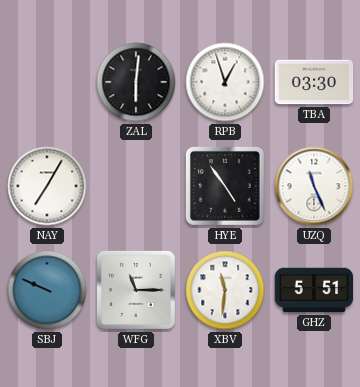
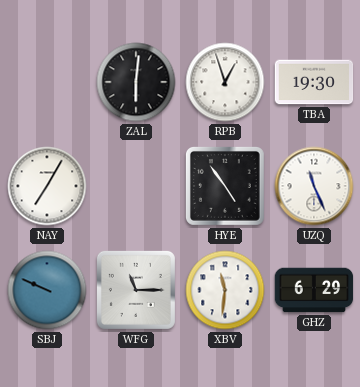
TBA: 03:30 -> 19:30
GHZ: 5:51 -> 6:29
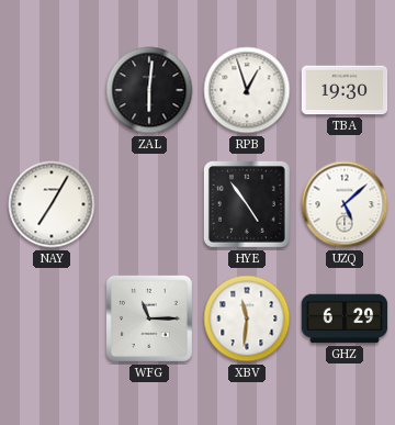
UZQ: 11:26 -> 5:08
SBJ: 9:49 -> none
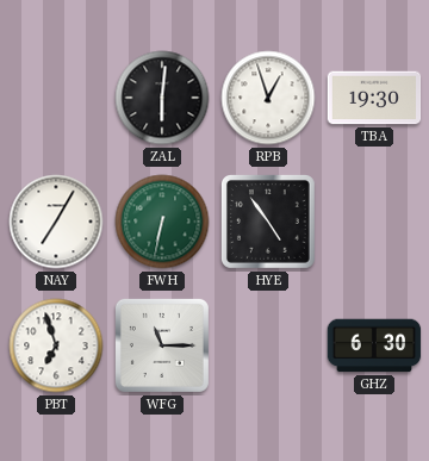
FWH: none -> 6:32
UZQ: 5:08 -> none
PBT: none -> 6:57
XBV: 11:31 -> none
GHZ: 6:29 -> 6:30
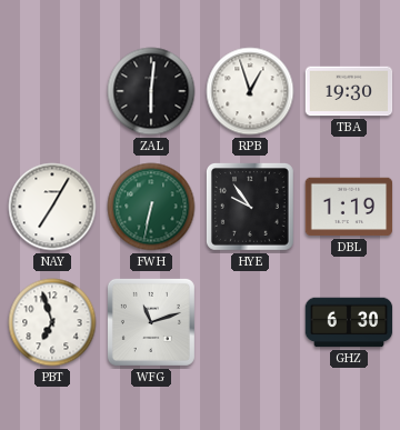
HYE: 4:54 -> 9:54
DBL: none -> 1:19
WFG: 11:15 -> 11:12
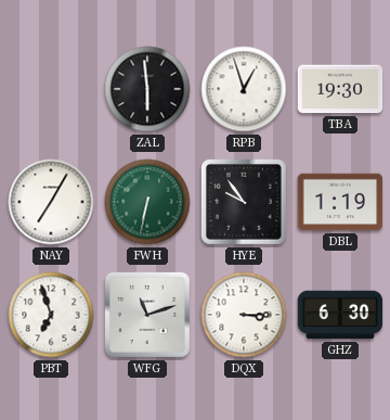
ZAL: 6:01 -> 5:59
DQX: none -> 3:15
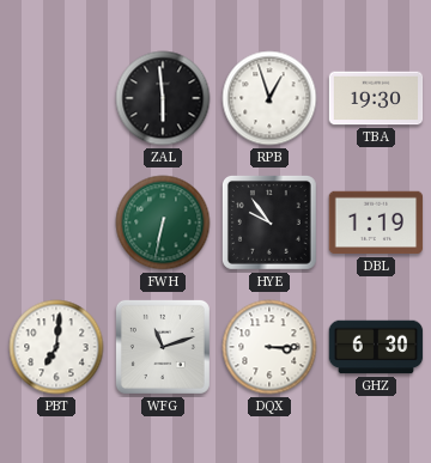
NAY: 7:05 -> none
PBT: 6:57 -> 7:01
